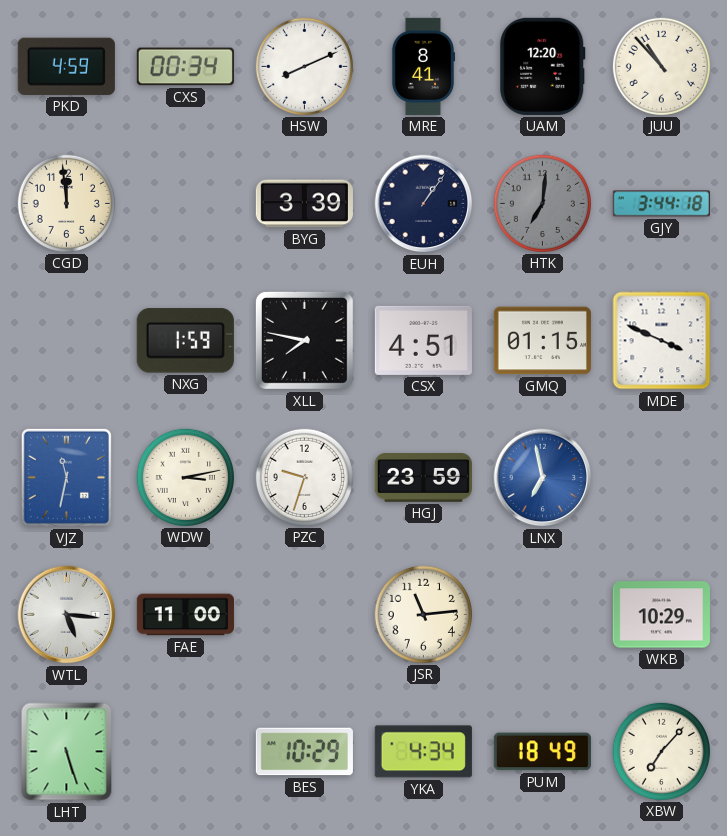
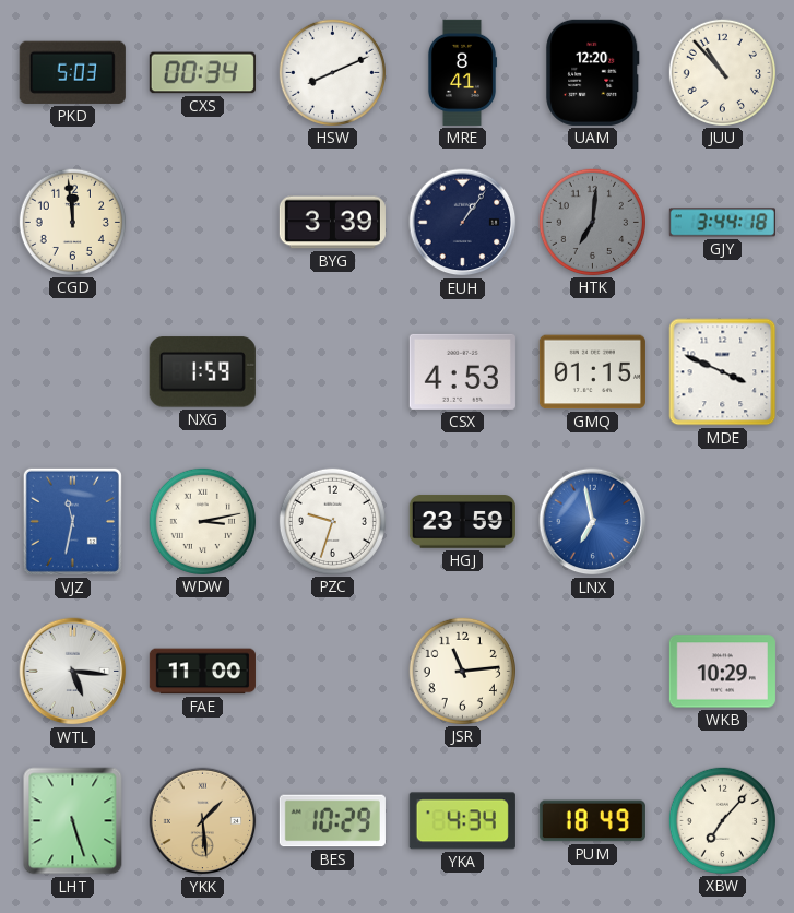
PKD: 4:59 -> 5:03
XLL: 7:47 -> none
CSX: 4:51 -> 4:53
YKK: none -> 1:29
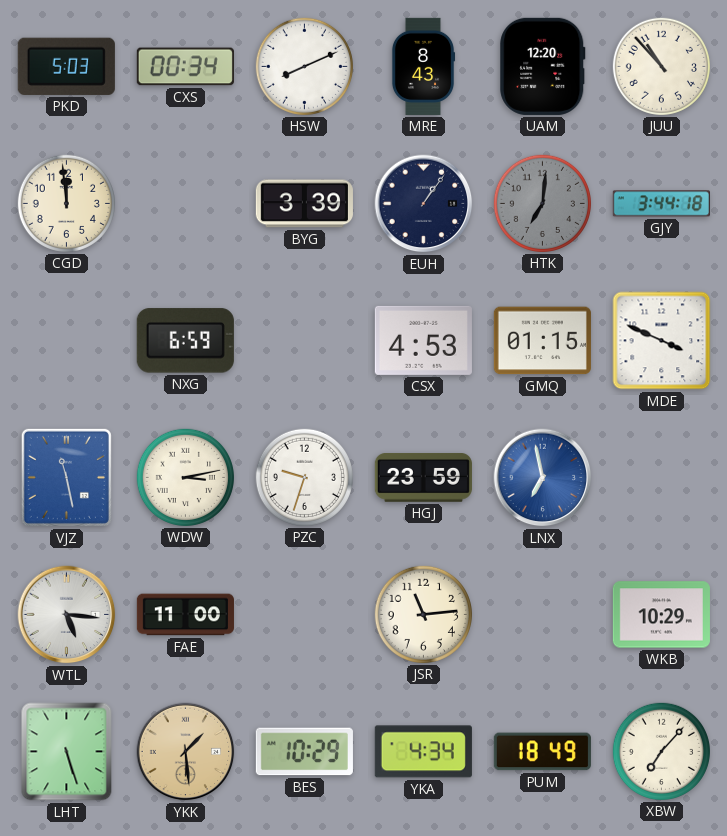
MRE: 8:41 -> 8:43
NXG: 1:59 -> 6:59
VJZ: 11:32 -> 11:28
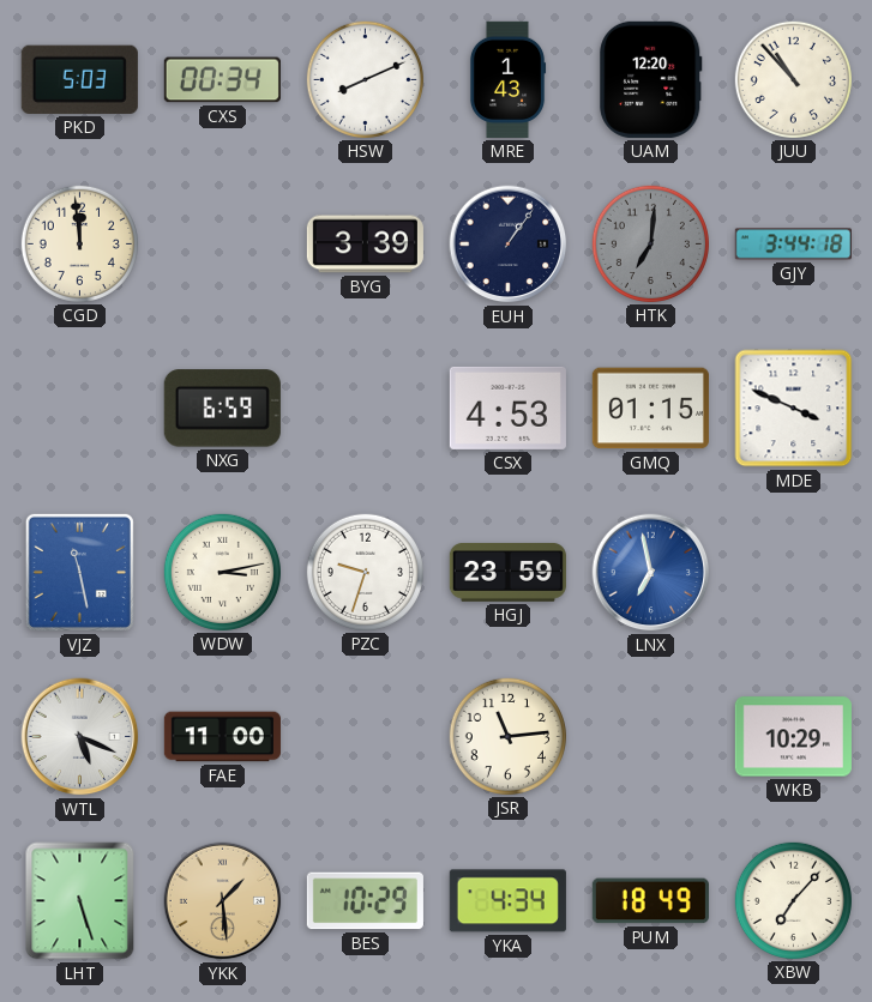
MRE: 8:43 -> 1:43
WTL: 5:16 -> 5:19
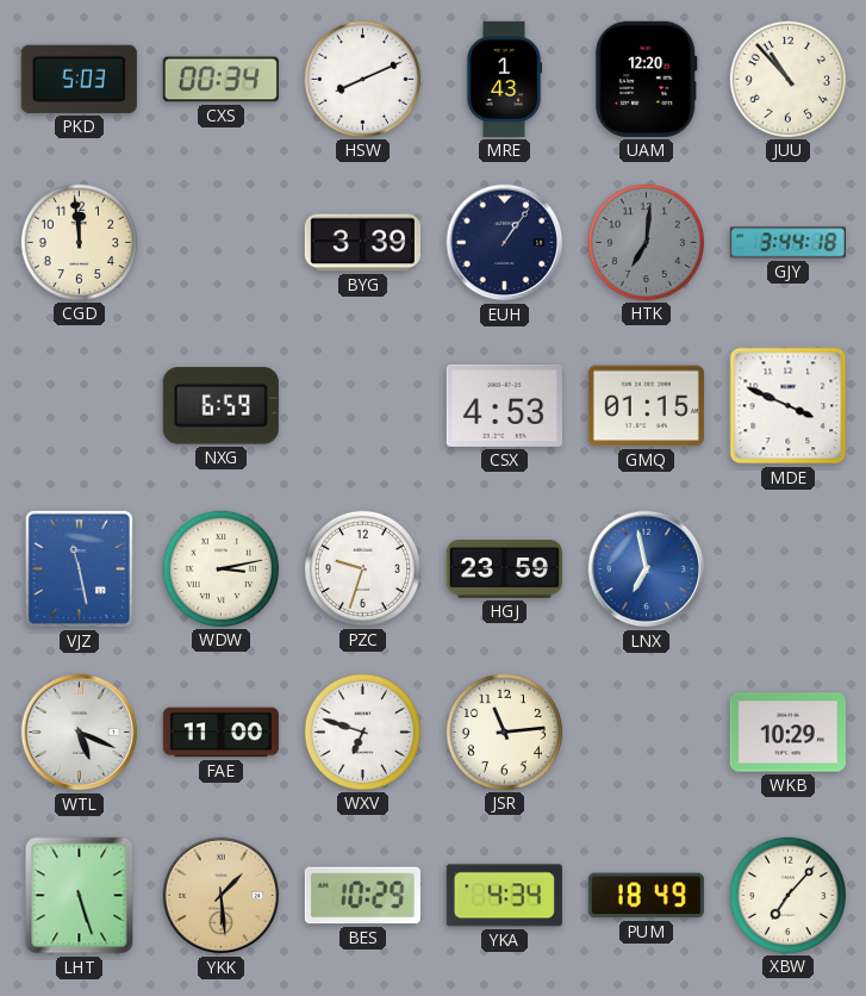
WXV: none -> 6:48
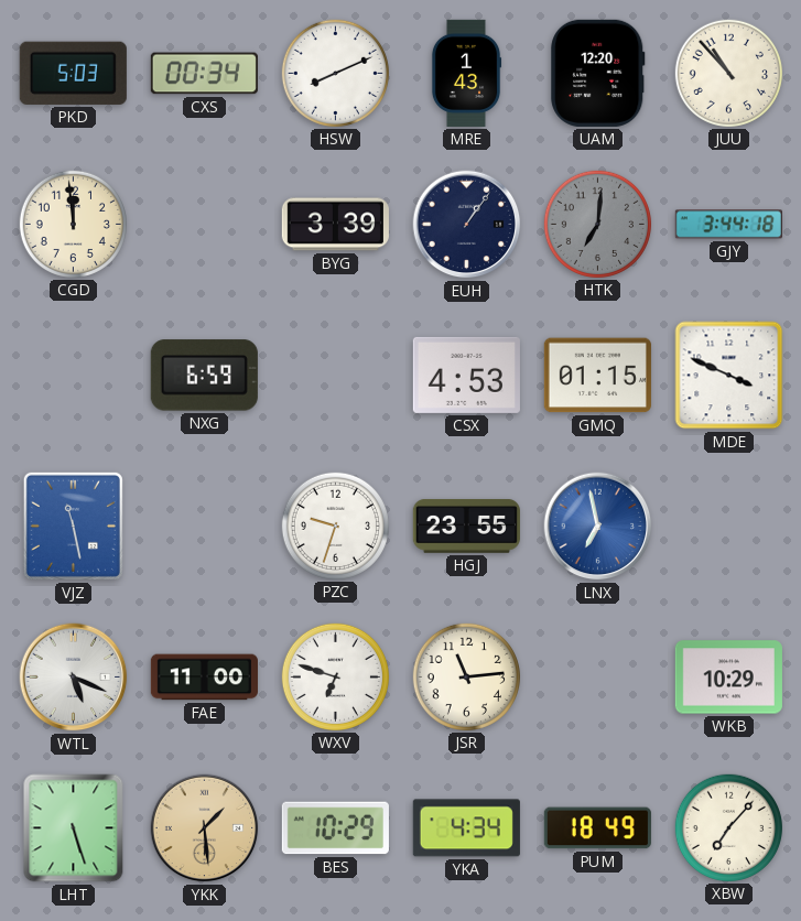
WDW: 3:13 -> none
HGJ: 23:59 -> 23:55
